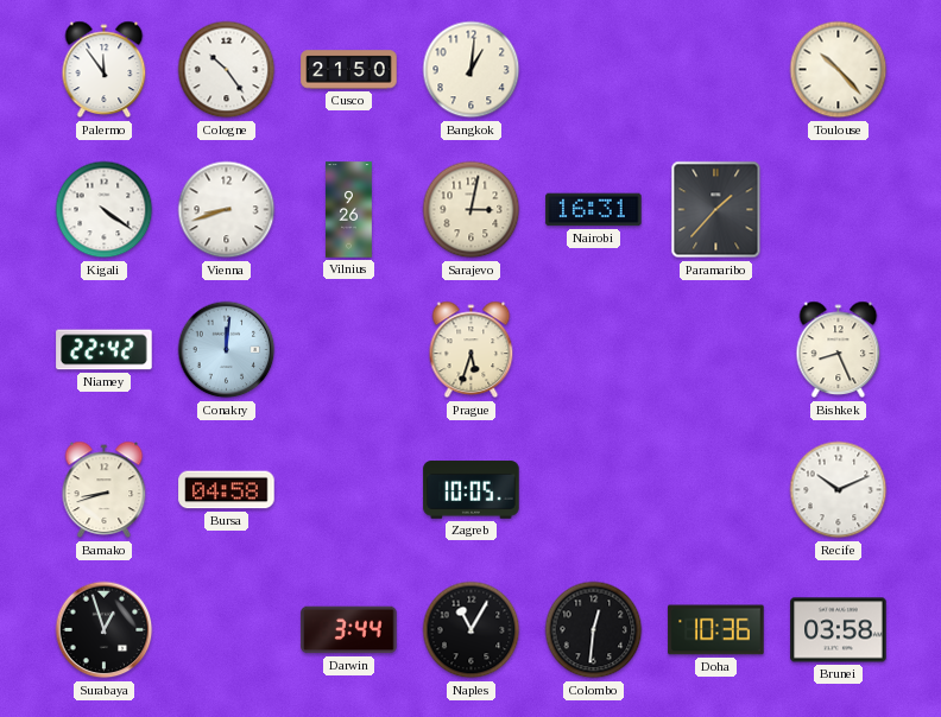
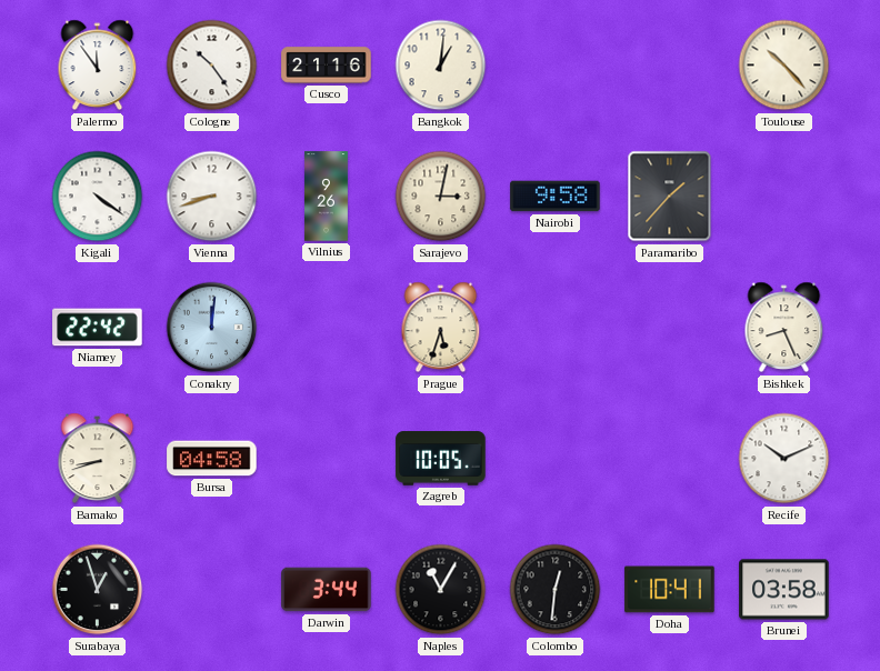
Cusco: 21:50 -> 21:16
Nairobi: 16:31 -> 9:58
Doha: 10:36 -> 10:41
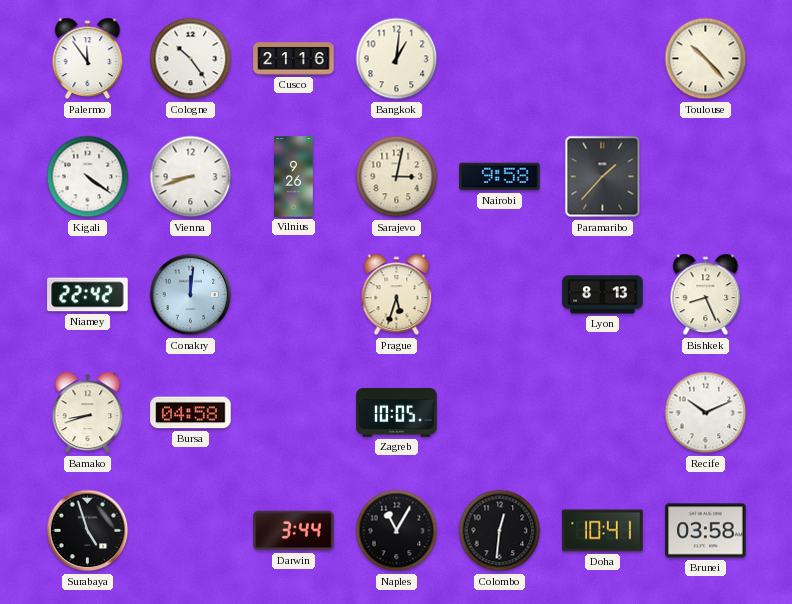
Lyon: none -> 8:13
Surabaya: 12:57 -> 4:57
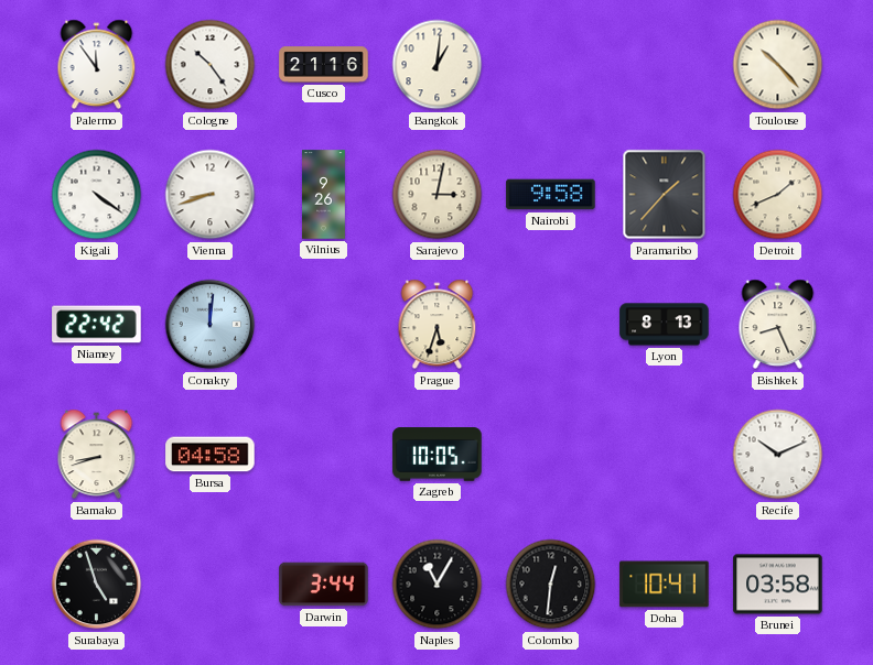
Detroit: none -> 1:41
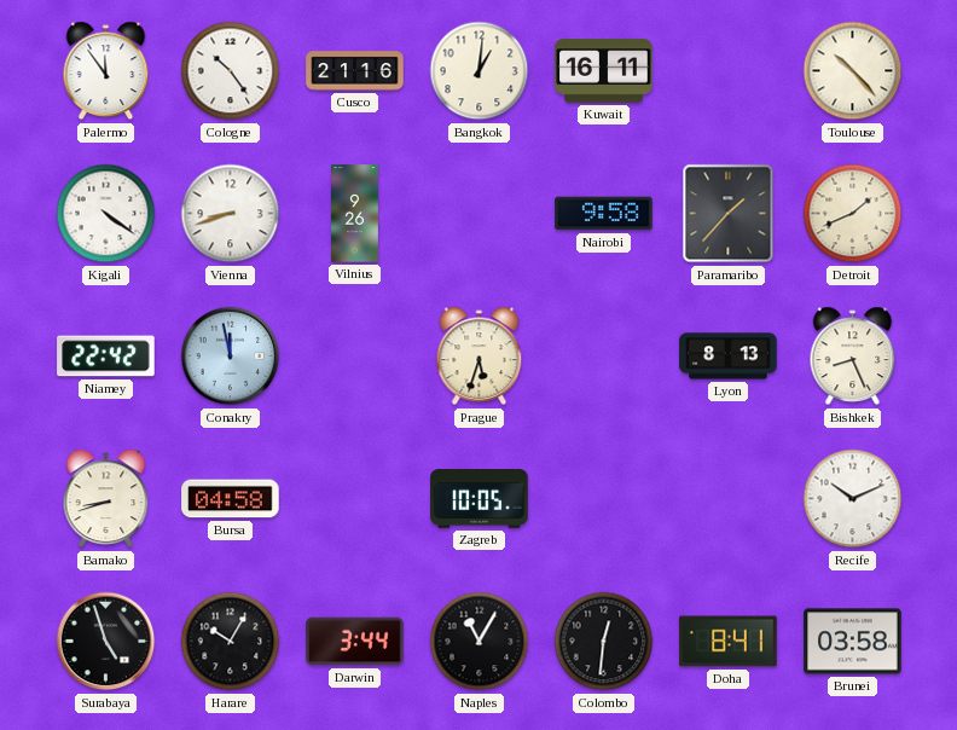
Kuwait: none -> 16:11
Sarajevo: 3:02 -> none
Conakry: 12:01 -> 11:58
Harare: none -> 10:05
Doha: 10:41 -> 8:41
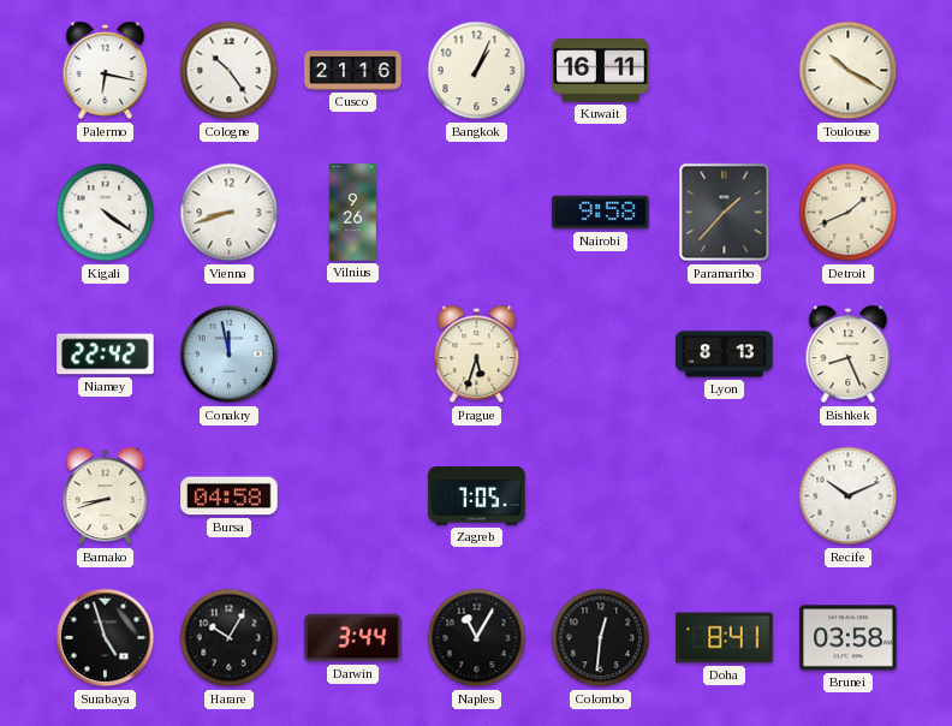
Palermo: 11:54 -> 6:17
Bangkok: 1:01 -> 1:04
Toulouse: 10:23 -> 10:20
Zagreb: 10:05 -> 7:05
